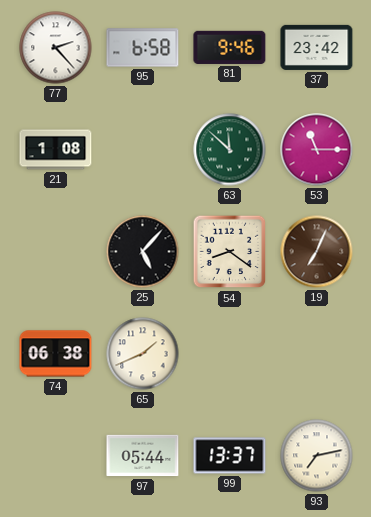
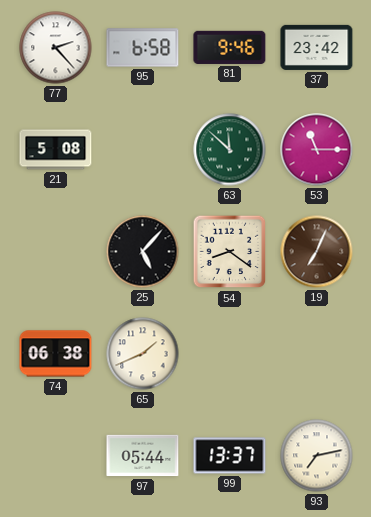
21: 1:08 -> 5:08
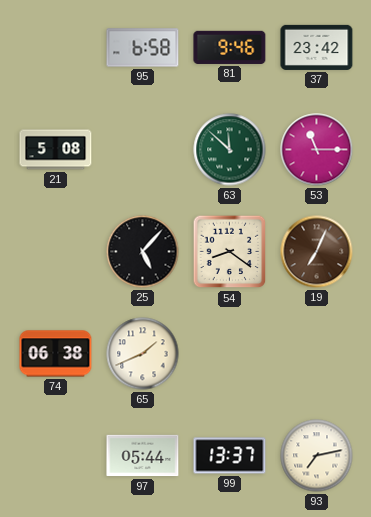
77: 2:23 -> none
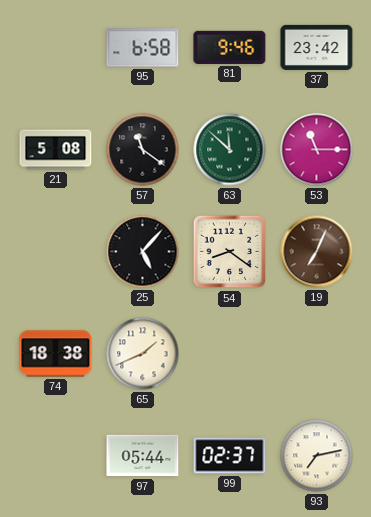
57: none -> 11:21
74: 06:38 -> 18:38
99: 13:37 -> 02:37
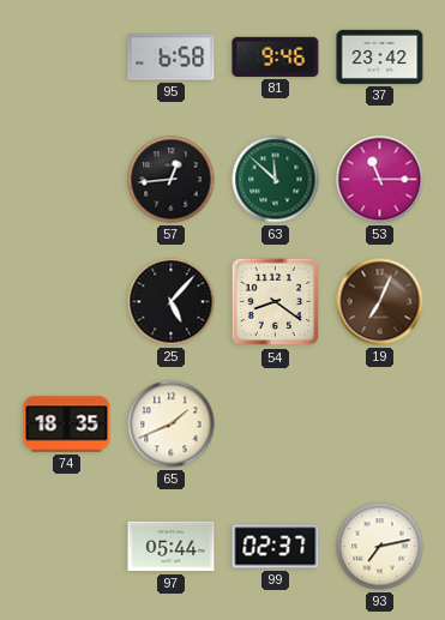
21: 5:08 -> none
57: 11:21 -> 12:44
74: 18:38 -> 18:35
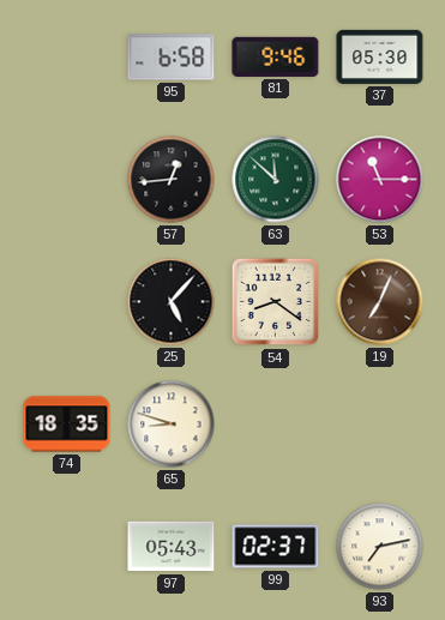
37: 23:42 -> 05:30
65: 1:41 -> 8:48
97: 05:44 -> 05:43
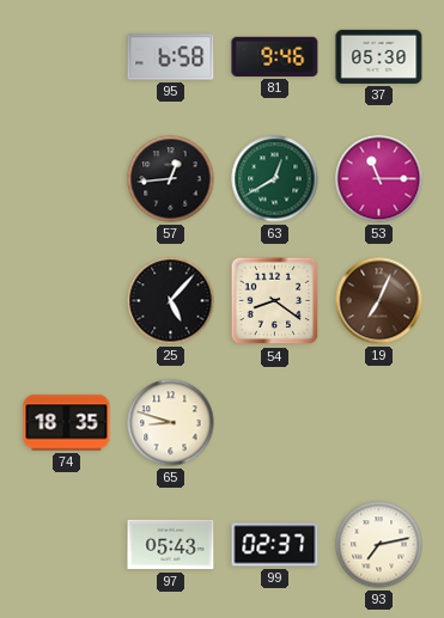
63: 11:52 -> 12:40
